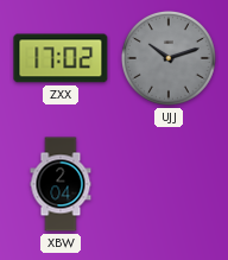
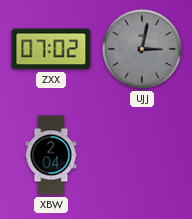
ZXX: 17:02 -> 07:02
UJJ: 10:12 -> 3:02
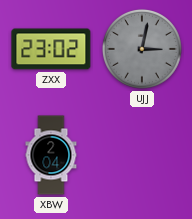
ZXX: 07:02 -> 23:02
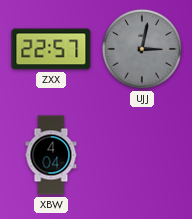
ZXX: 23:02 -> 22:57
XBW: 2:04 -> 4:04
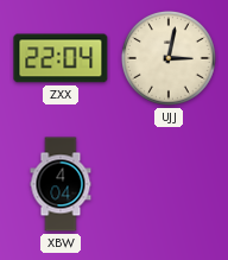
ZXX: 22:57 -> 22:04
UJJ dial: grey -> cream
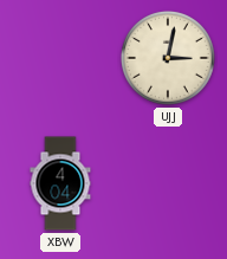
ZXX: 22:04 -> none
